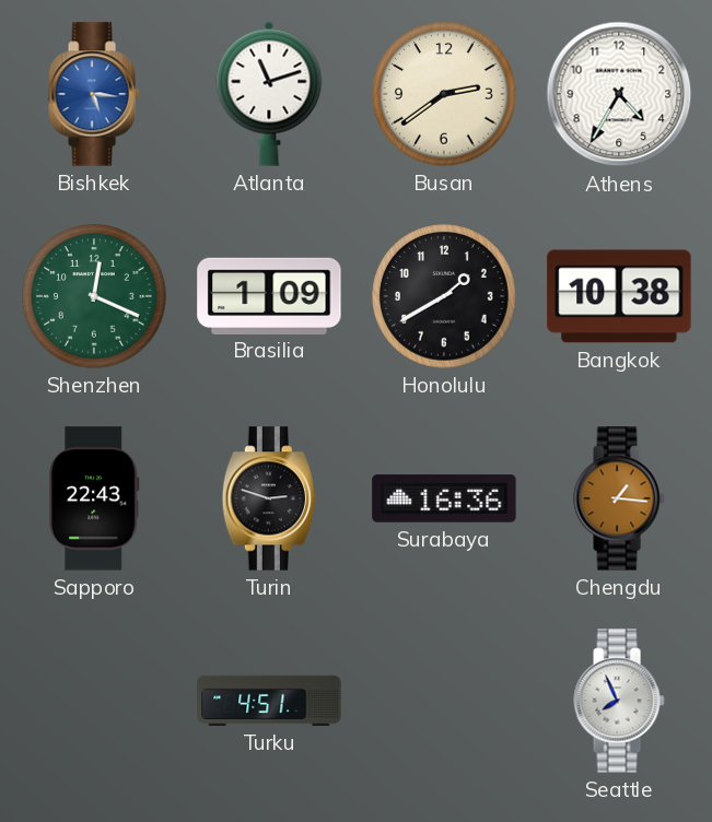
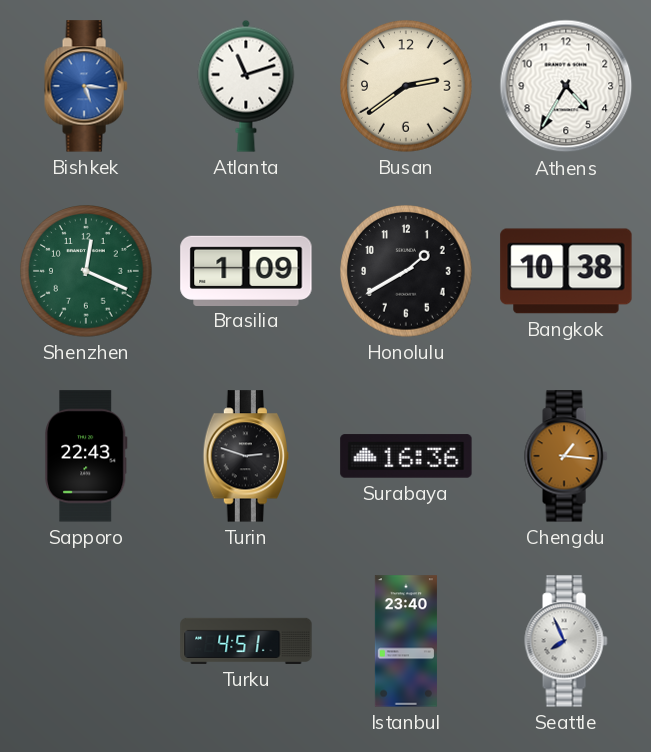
Istanbul: none -> 23:40
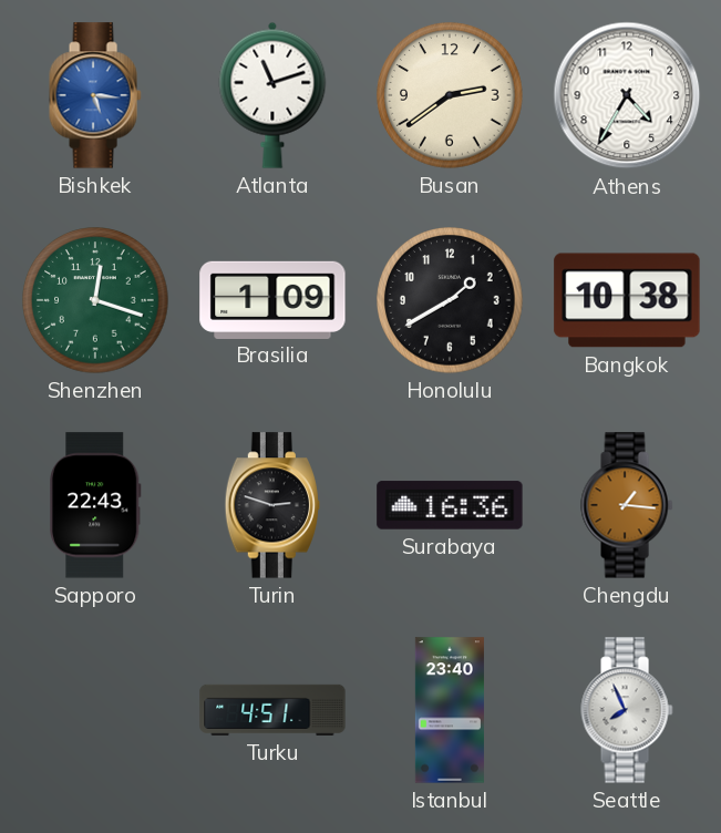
Shenzhen: 12:19 -> 12:18
